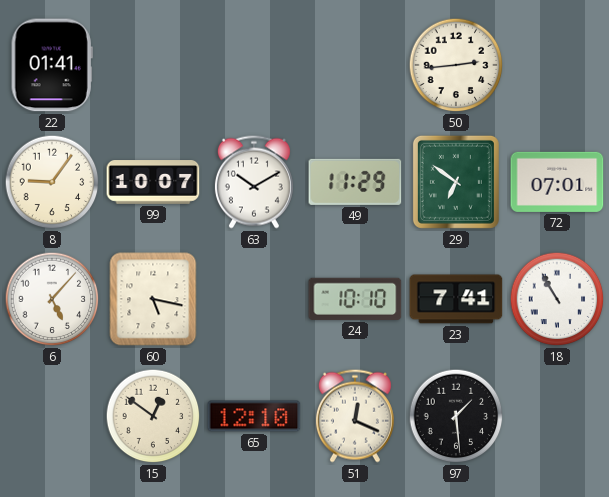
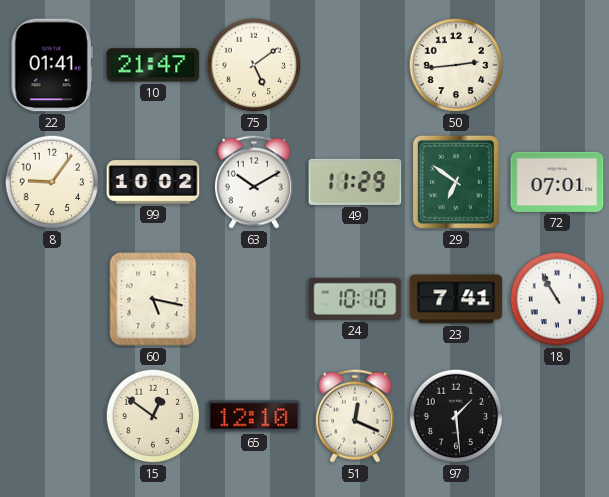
10: none -> 21:47
75: none -> 5:09
99: 10:07 -> 10:02
6: 5:07 -> none
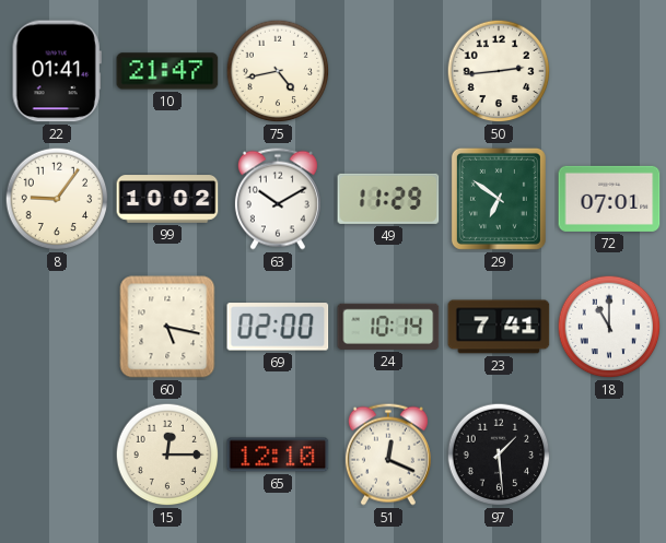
75: 5:09 -> 4:43
69: none -> 02:00
24: 10:10 -> 10:14
18: 10:55 -> 11:00
15: 12:51 -> 12:15
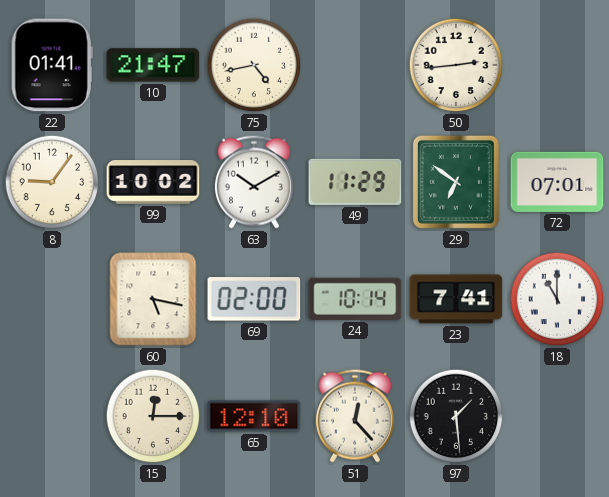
51: 12:19 -> 12:23
